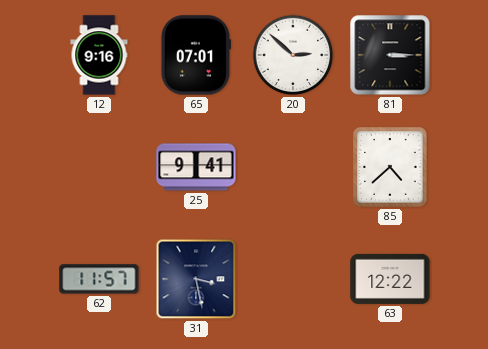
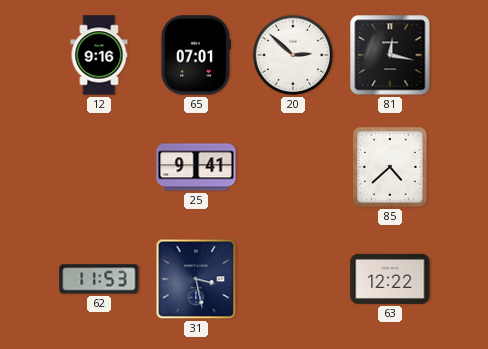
81: 3:15 -> 12:17
62: 11:57 -> 11:53
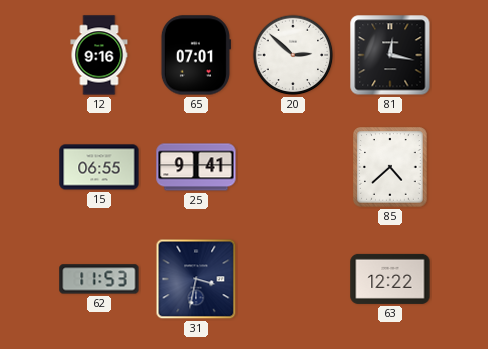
15: none -> 06:55
31: 3:28 -> 3:32
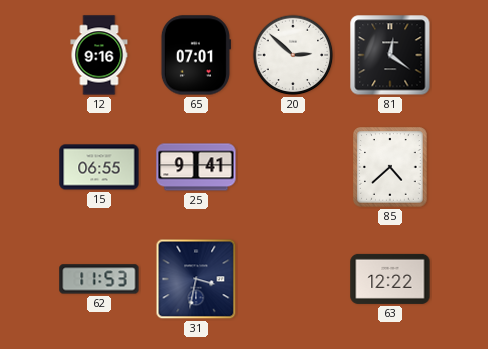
81: 12:17 -> 12:21
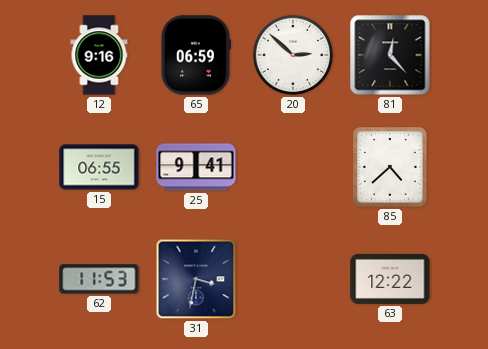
65: 07:01 -> 06:59
81: 12:21 -> 12:23
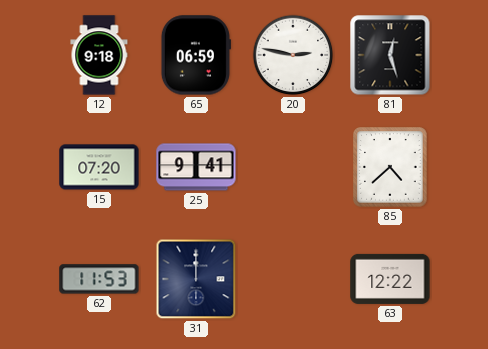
12: 9:16 -> 9:18
20: 2:52 -> 2:47
81: 12:23 -> 12:27
15: 06:55 -> 07:20
31: 3:32 -> 12:00
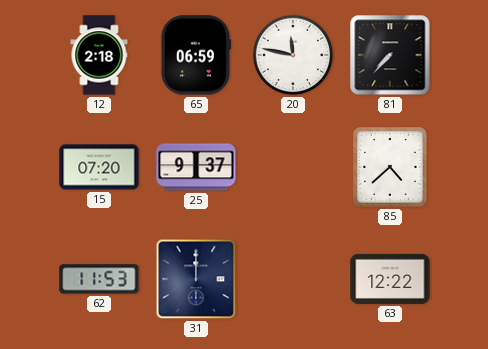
12: 9:18 -> 2:18
20: 2:47 -> 11:47
81: 12:27 -> 7:37
25: 9:41 -> 9:37
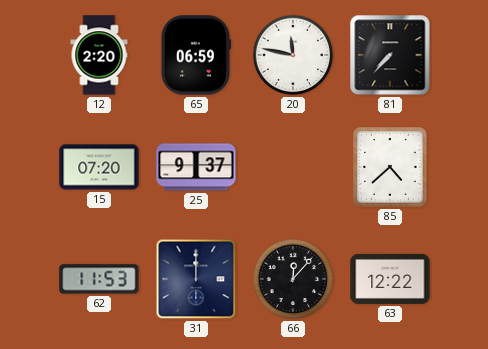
12: 2:18 -> 2:20
66: none -> 12:07
